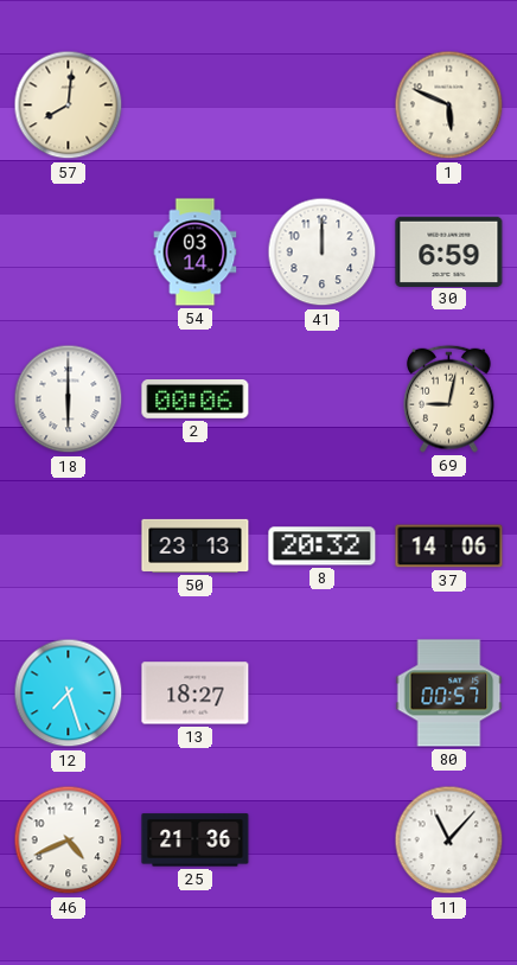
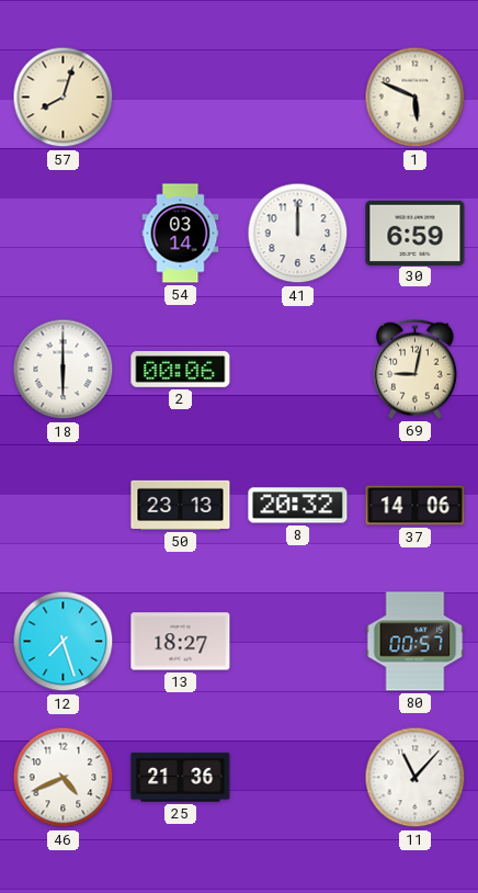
57: 8:01 -> 8:03
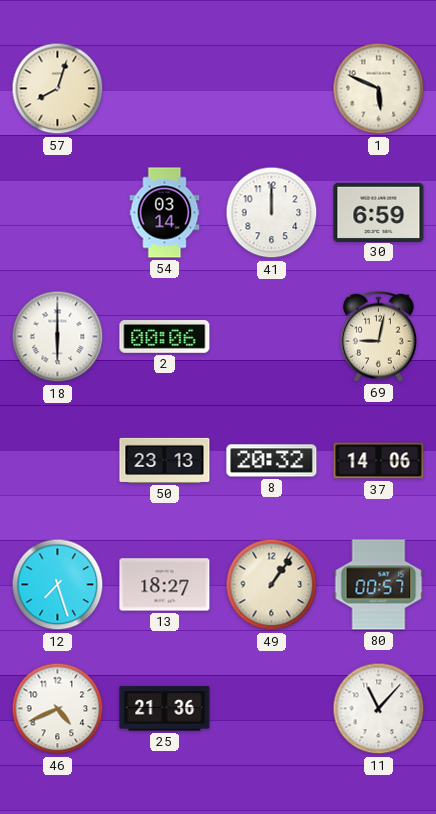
49: none -> 1:06
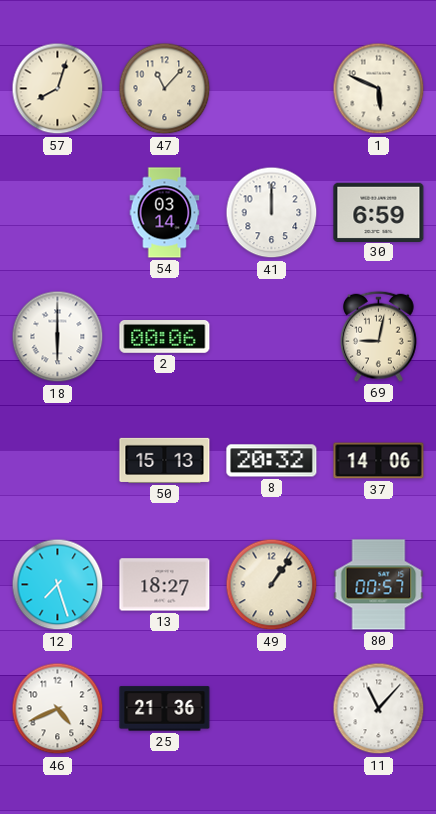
47: none -> 11:07
50: 23:13 -> 15:13
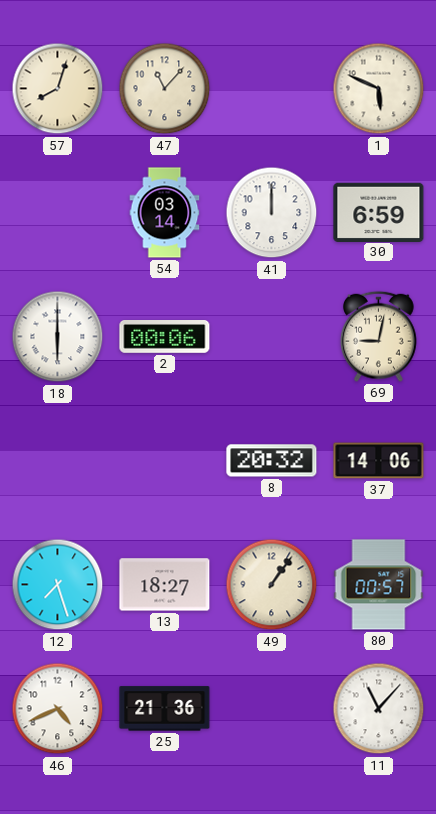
50: 15:13 -> none
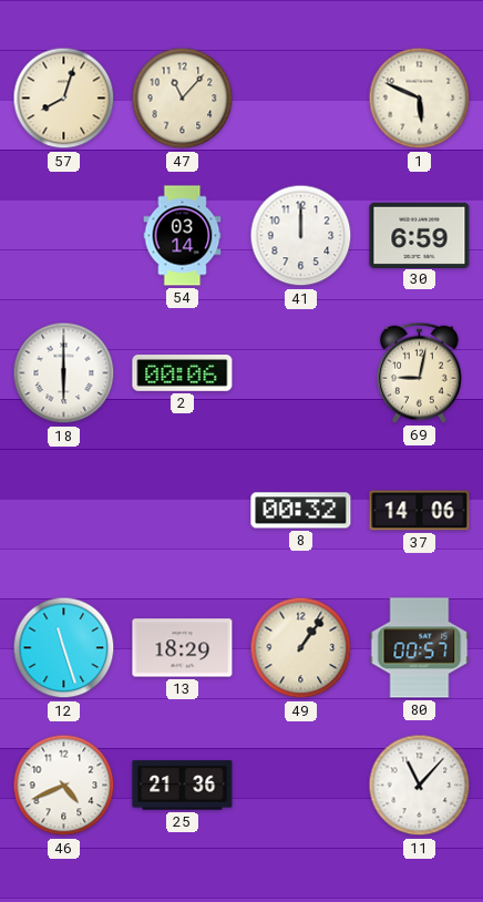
8: 20:32 -> 00:32
12: 7:27 -> 11:27
13: 18:27 -> 18:29
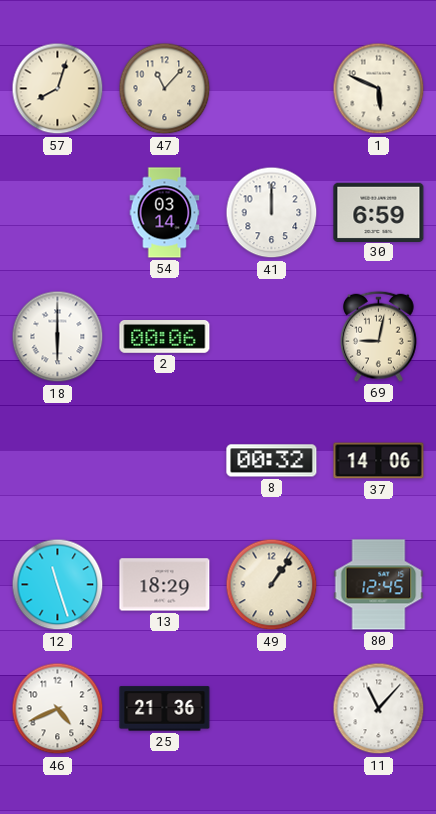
80: 00:57 -> 12:45
